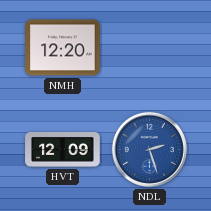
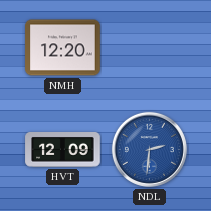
NDL: 2:27 -> 2:31
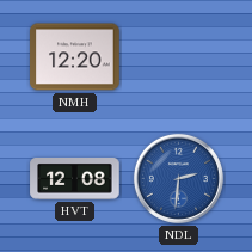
HVT: 12:09 -> 12:08
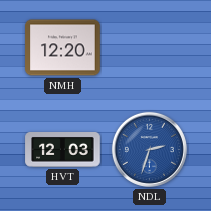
HVT: 12:08 -> 12:03
NDL: 2:31 -> 2:33
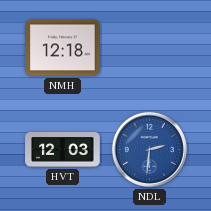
NMH: 12:20 -> 12:18
NDL: 2:33 -> 2:31
